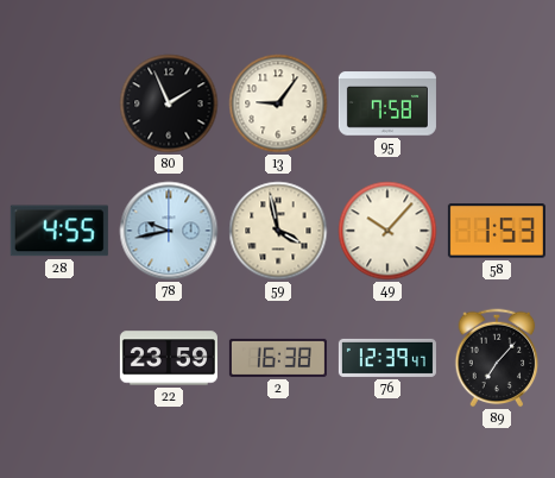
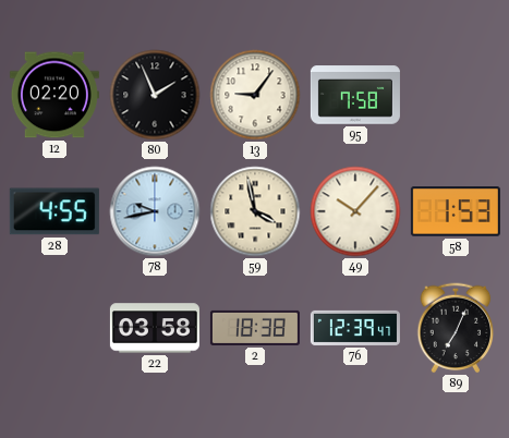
12: none -> 02:20
22: 23:59 -> 03:58
2: 16:38 -> 18:38
89: 7:07 -> 7:04
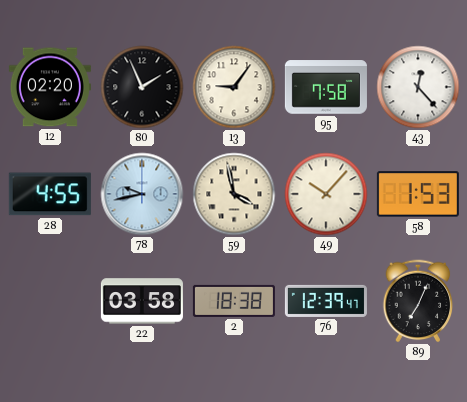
43: none -> 12:23
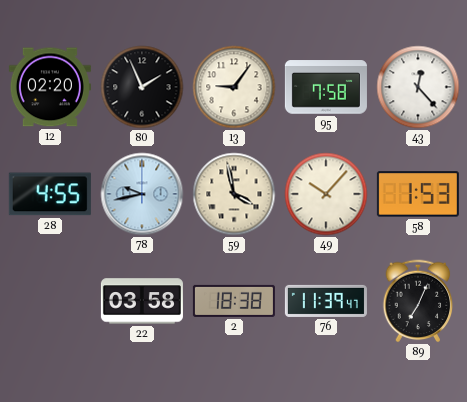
76: 12:39 -> 11:39
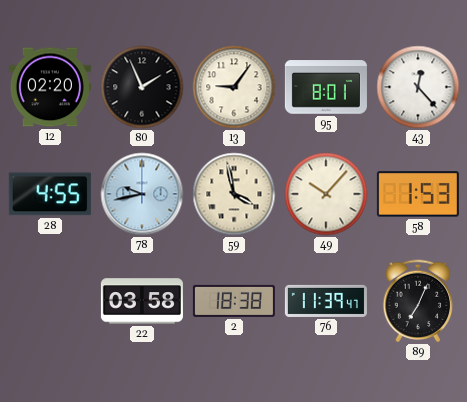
95: 7:58 -> 8:01
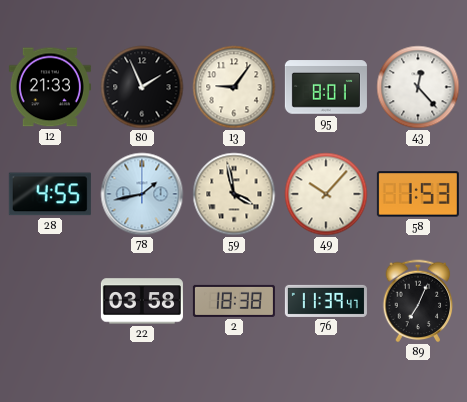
12: 02:20 -> 21:33
78: 9:43 -> 1:43
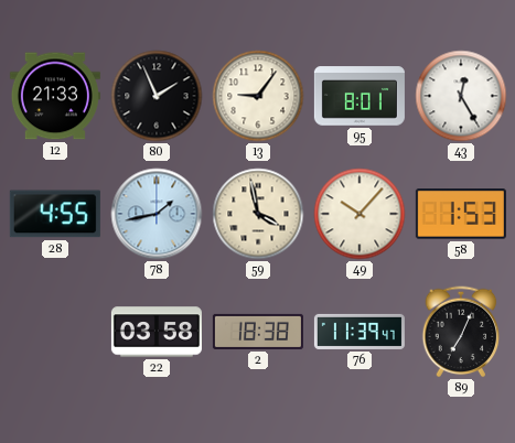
43: 12:23 -> 12:25
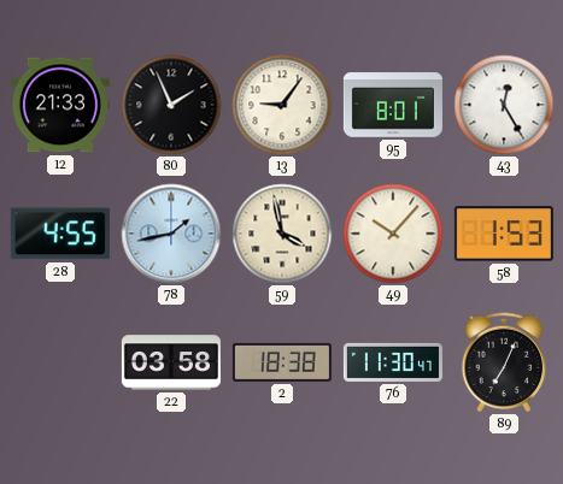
76: 11:39 -> 11:30
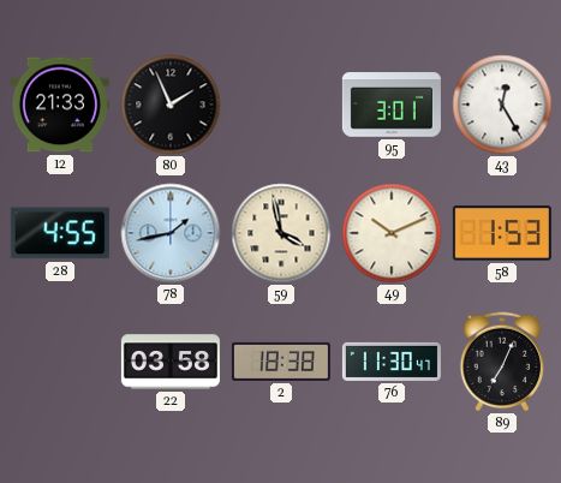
13: 9:06 -> none
95: 8:01 -> 3:01
49: 10:07 -> 10:11
